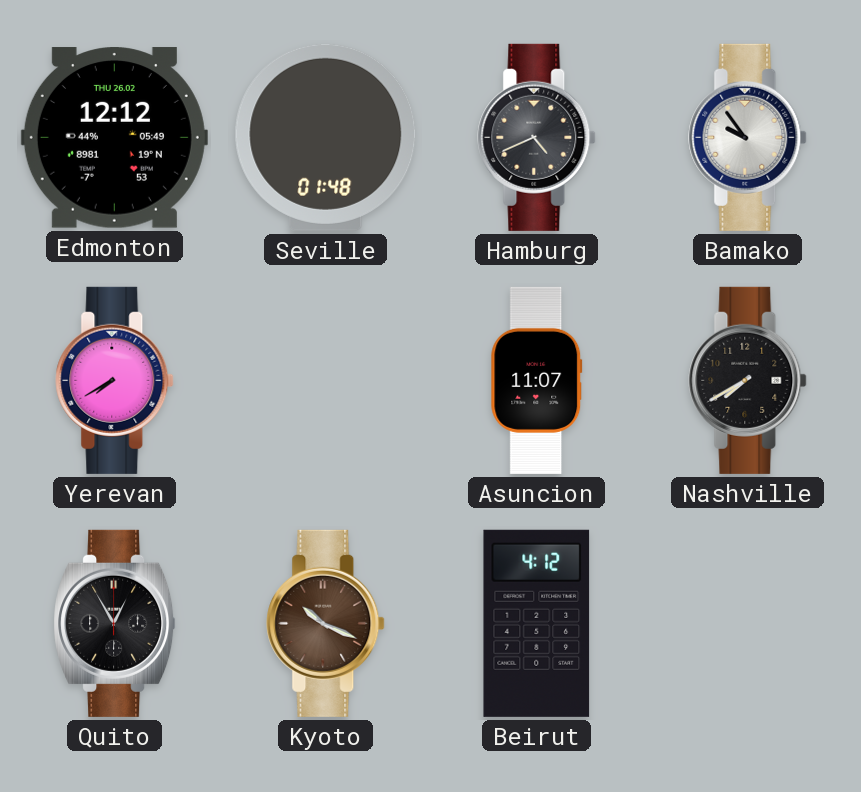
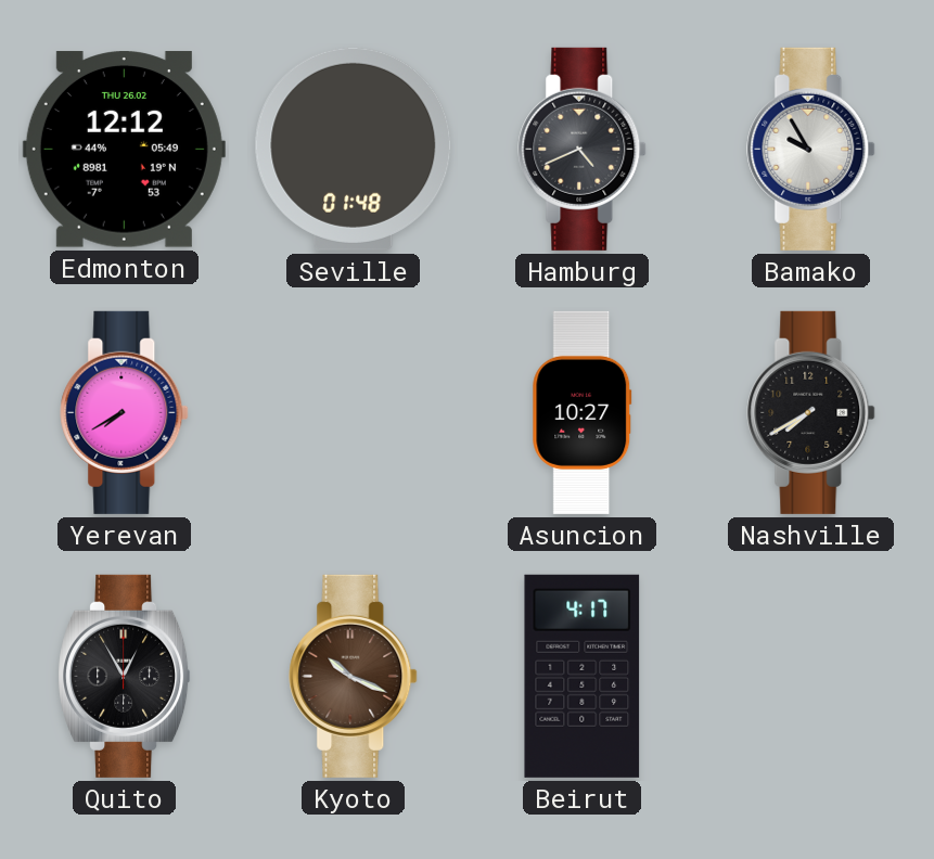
Bamako: 9:54 -> 9:55
Asuncion: 11:07 -> 10:27
Beirut: 4:12 -> 4:17
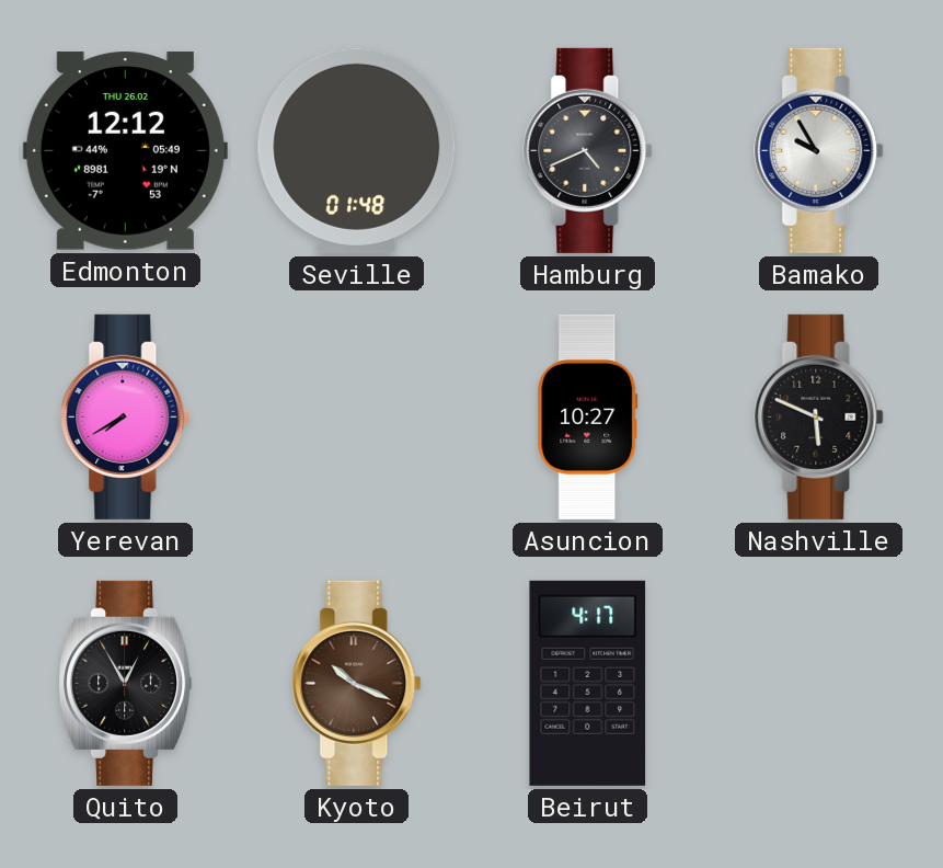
Nashville: 7:40 -> 5:49
